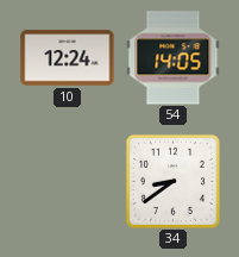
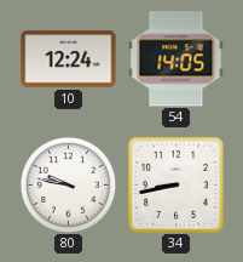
80: none -> 9:47
34: 8:39 -> 8:43
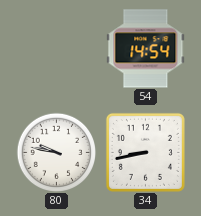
10: 12:24 -> none
54: 14:05 -> 14:54
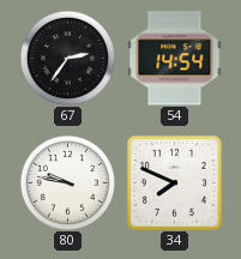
67: none -> 2:36
34: 8:43 -> 7:49
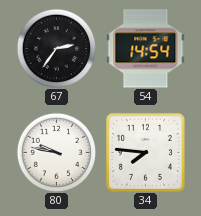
34: 7:49 -> 7:46
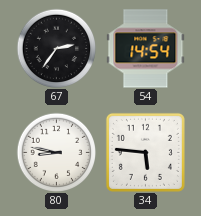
80: 9:47 -> 8:47
34: 7:46 -> 5:46
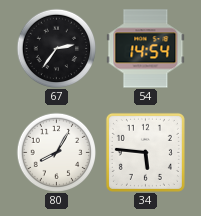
80: 8:47 -> 8:05
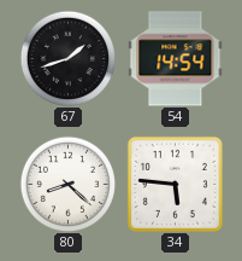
67: 2:36 -> 1:42
80: 8:05 -> 8:22
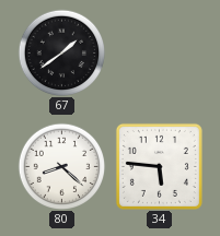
67: 1:42 -> 1:39
54: 14:54 -> none
